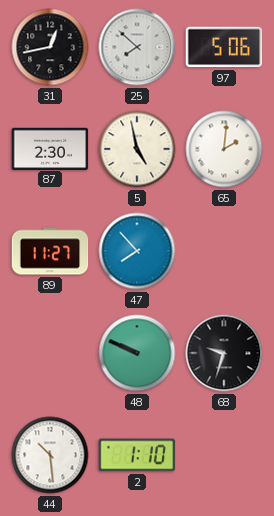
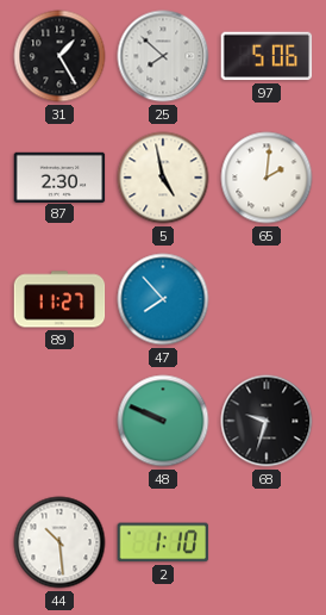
31: 12:43 -> 1:25
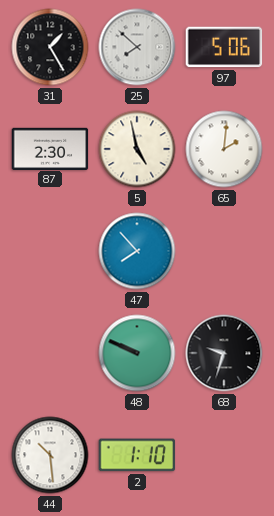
89: 11:27 -> none
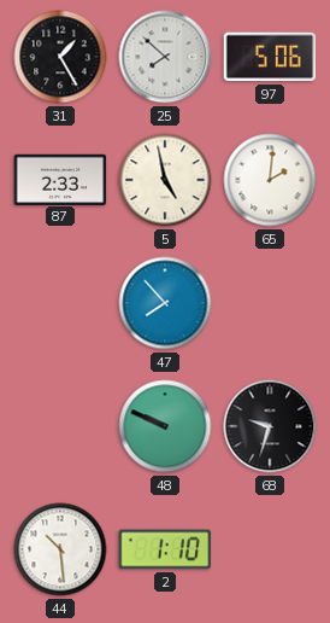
87: 2:30 -> 2:33
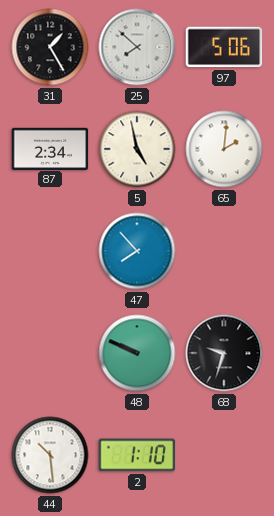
87: 2:33 -> 2:34
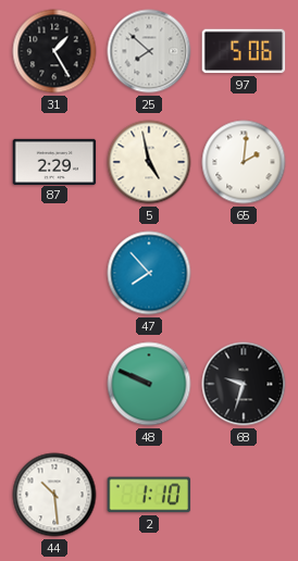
87: 2:34 -> 2:29
